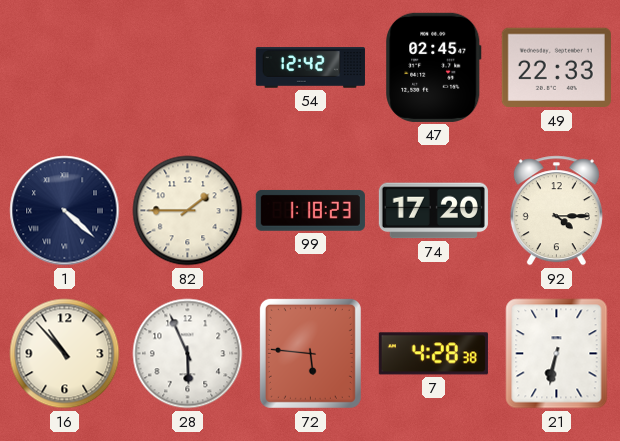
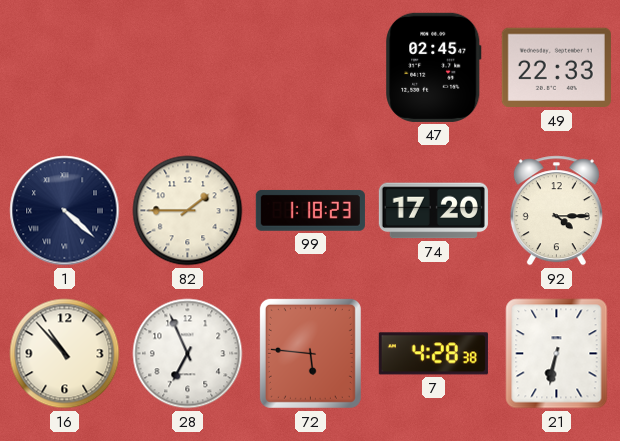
54: 12:42 -> none
28: 5:56 -> 6:56
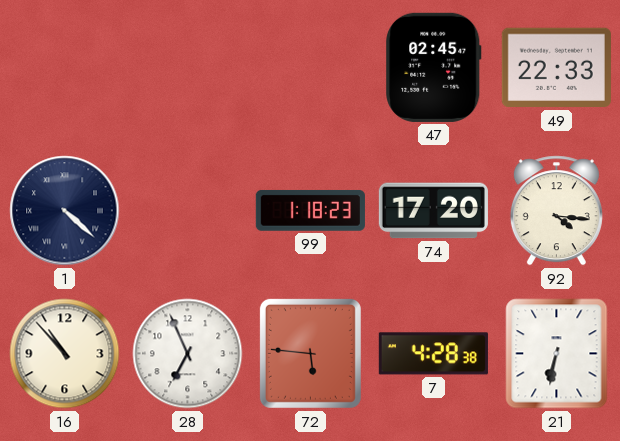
82: 1:45 -> none
92: 4:15 -> 4:16
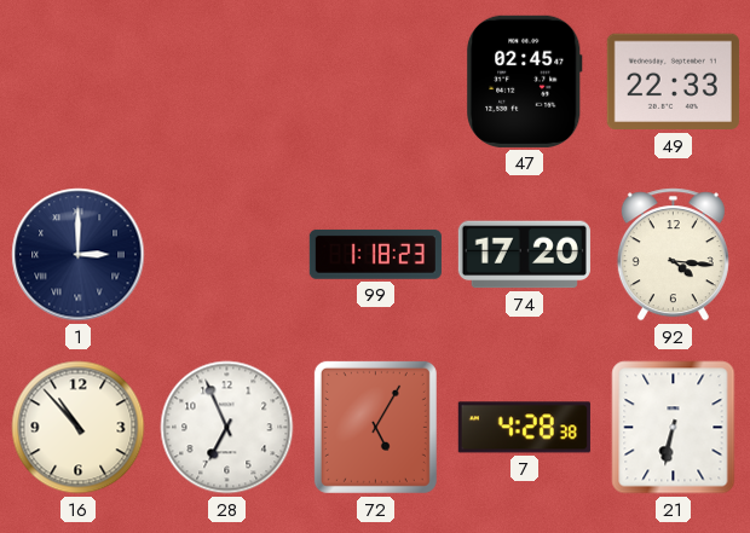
1: 4:22 -> 3:00
72: 5:46 -> 5:05
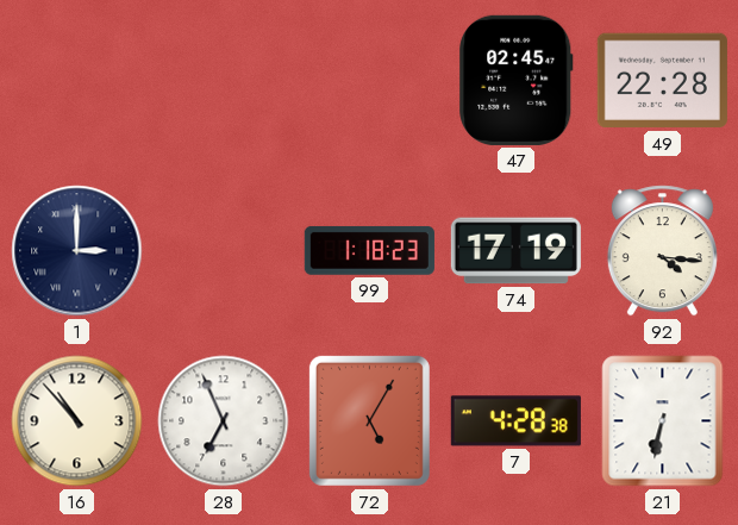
49: 22:33 -> 22:28
74: 17:20 -> 17:19
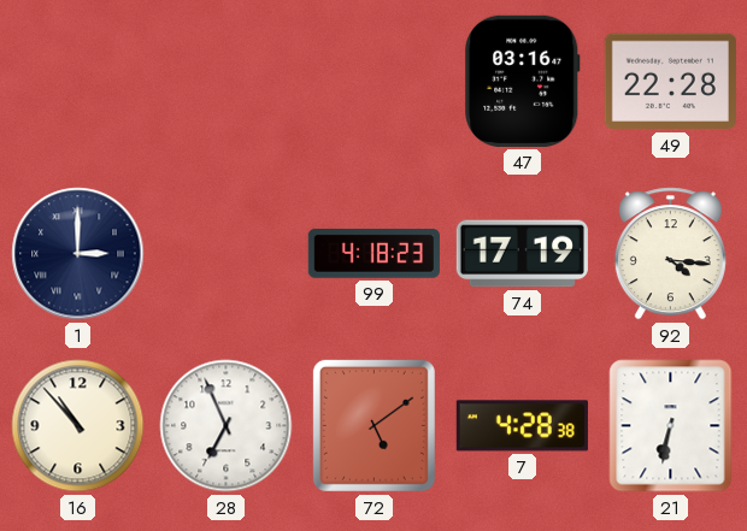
47: 02:45 -> 03:16
99: 1:18 -> 4:18
72: 5:05 -> 5:09
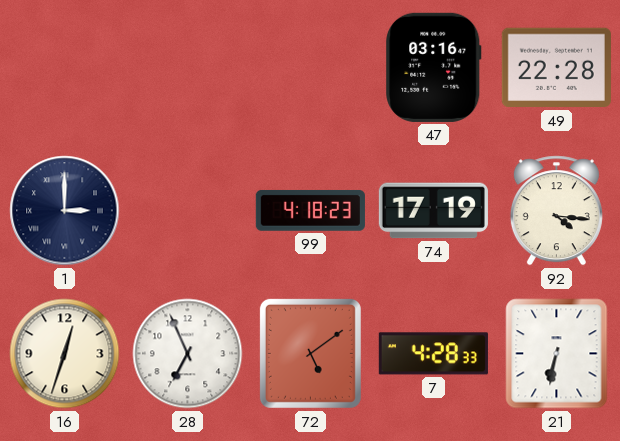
16: 10:53 -> 12:33
7: 4:28:38 -> 4:28:33
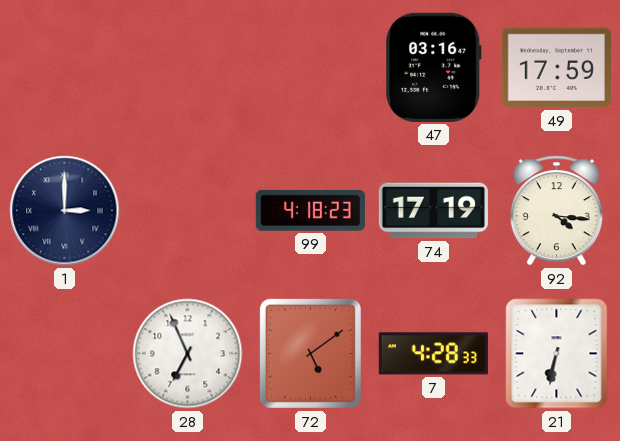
49: 22:28 -> 17:59
16: 12:33 -> none
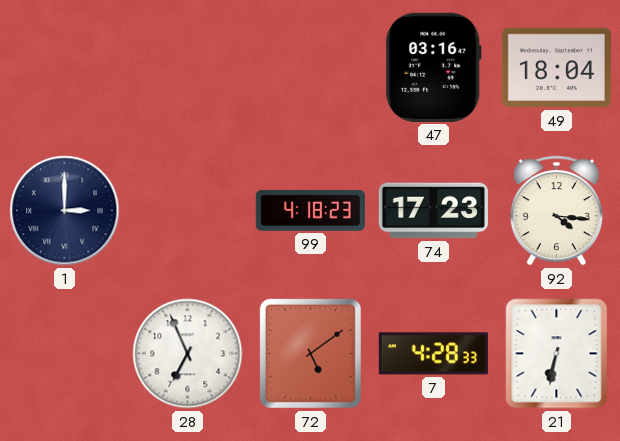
49: 17:59 -> 18:04
74: 17:19 -> 17:23
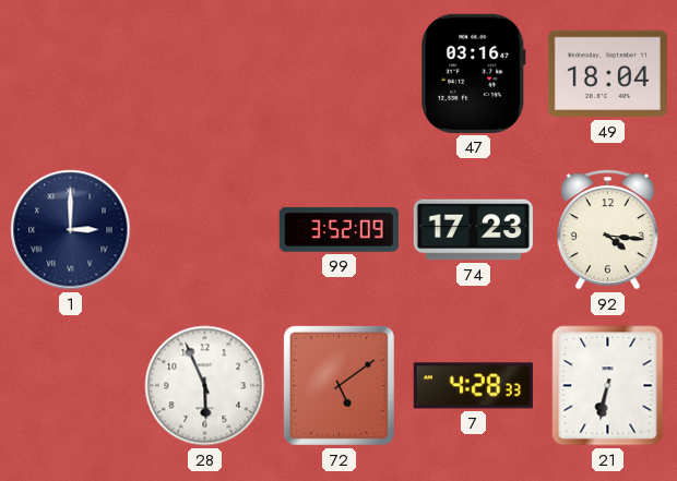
99: 4:18 -> 3:52
28: 6:56 -> 5:56
